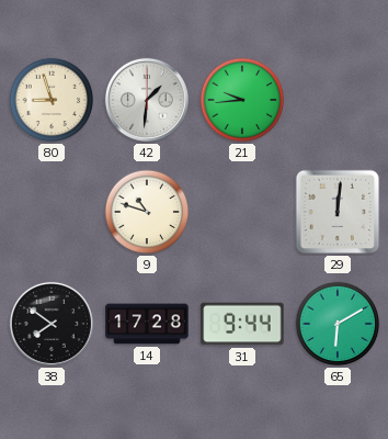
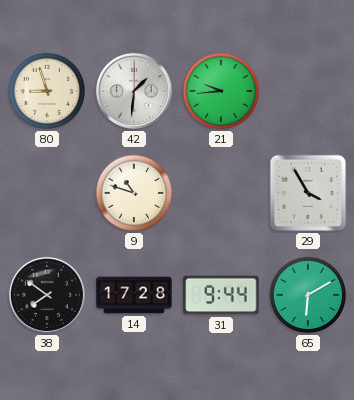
29: 12:01 -> 3:55
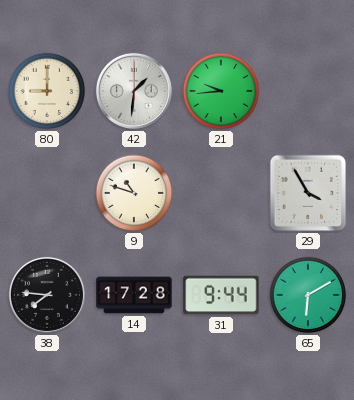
80: 8:57 -> 9:00
38: 7:51 -> 7:46
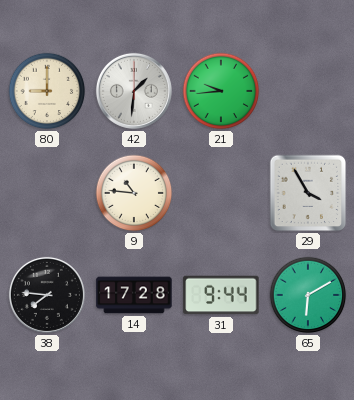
9: 10:48 -> 10:46
